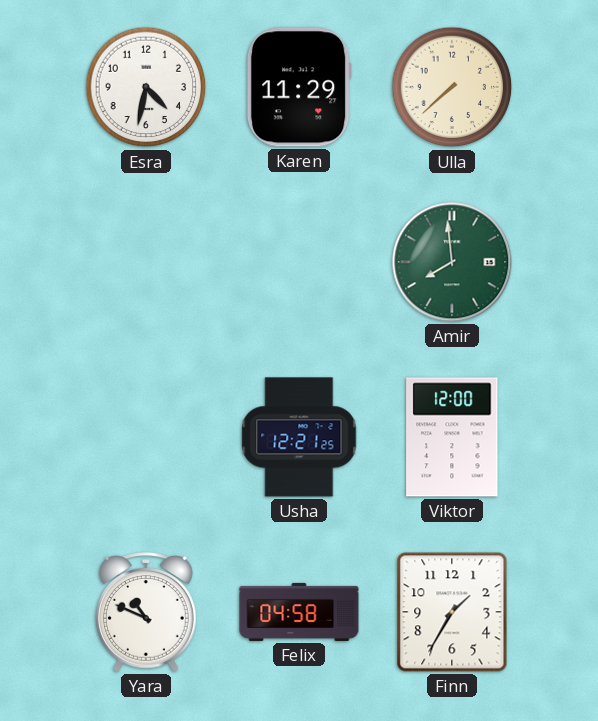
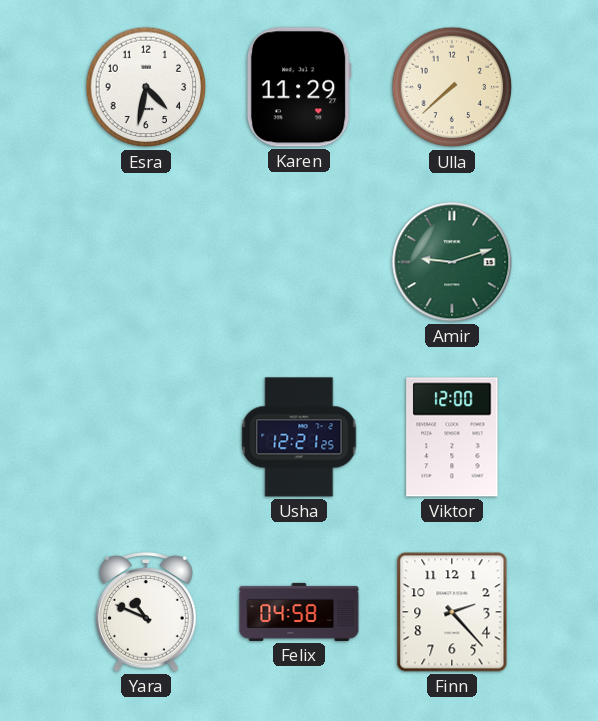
Amir: 7:59 -> 9:12
Finn: 1:35 -> 2:23
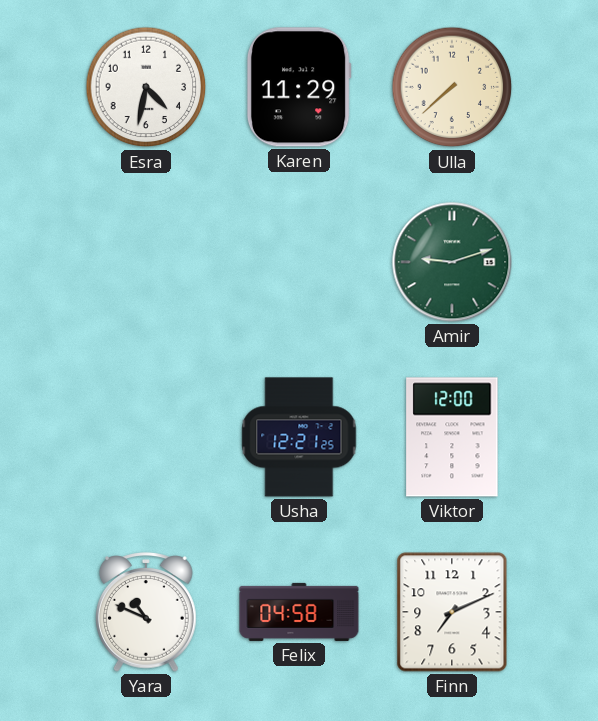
Finn: 2:23 -> 7:11
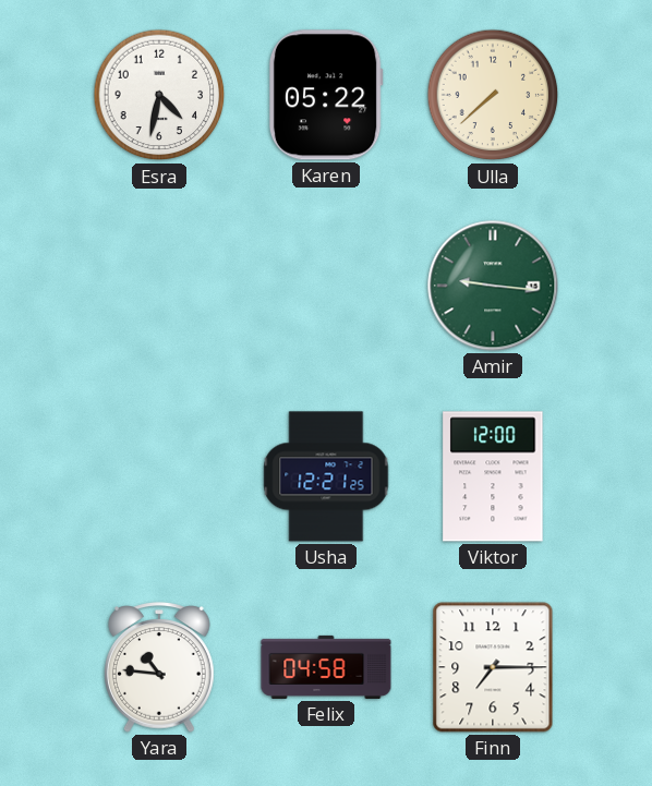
Karen: 11:29 -> 05:22
Amir: 9:12 -> 9:16
Yara: 10:49 -> 10:46
Finn: 7:11 -> 7:15
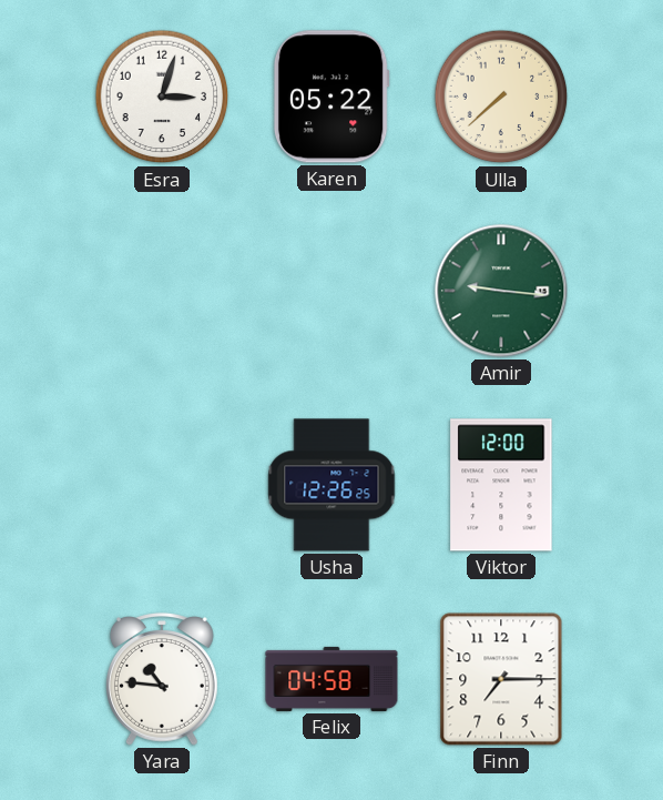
Esra: 4:32 -> 3:03
Usha: 12:21 -> 12:26
